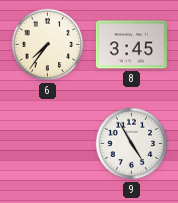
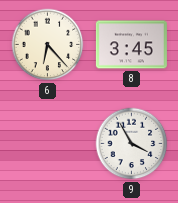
6: 7:36 -> 6:23
9: 4:55 -> 3:55
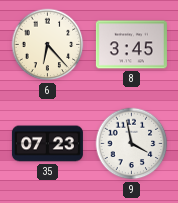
35: none -> 07:23
9: 3:55 -> 3:58
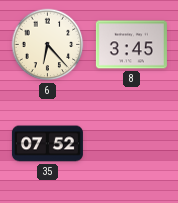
35: 07:23 -> 07:52
9: 3:58 -> none
